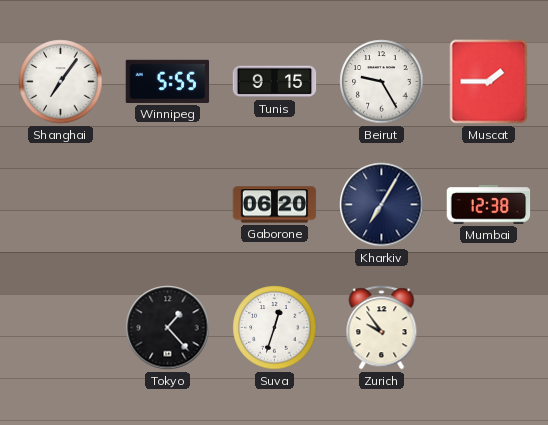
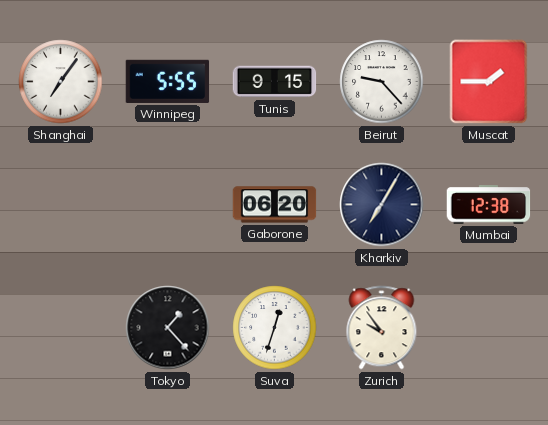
Beirut: 9:25 -> 9:23
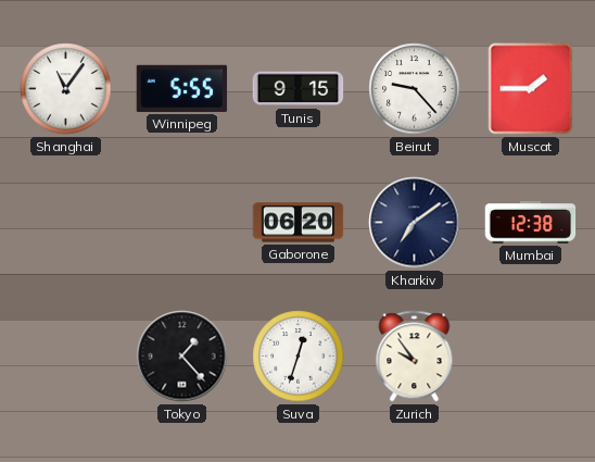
Shanghai: 7:06 -> 11:06
Kharkiv: 7:05 -> 7:09
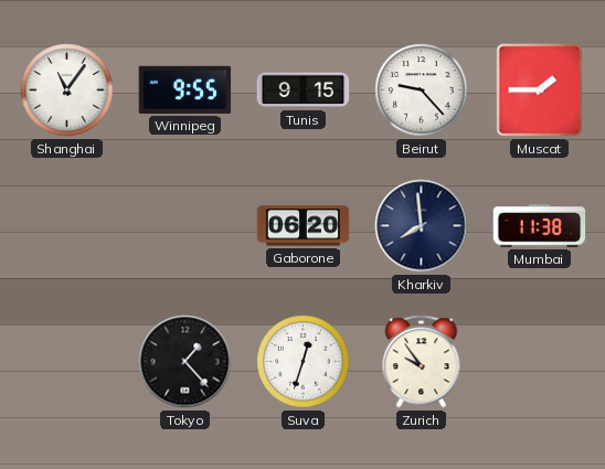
Winnipeg: 5:55 -> 9:55
Kharkiv: 7:09 -> 7:59
Mumbai: 12:38 -> 11:38
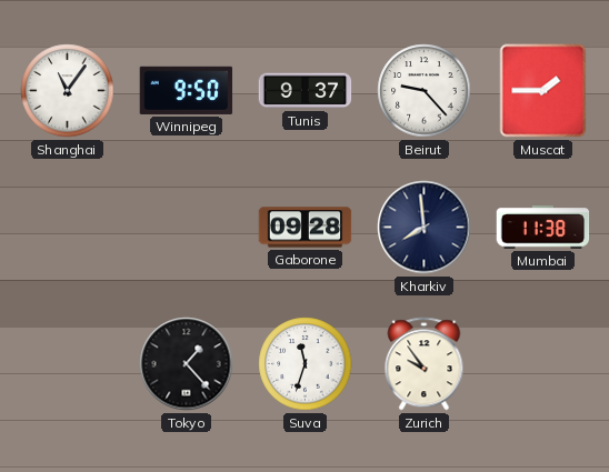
Winnipeg: 9:55 -> 9:50
Tunis: 9:15 -> 9:37
Gaborone: 06:20 -> 09:28
Suva: 12:33 -> 11:33
